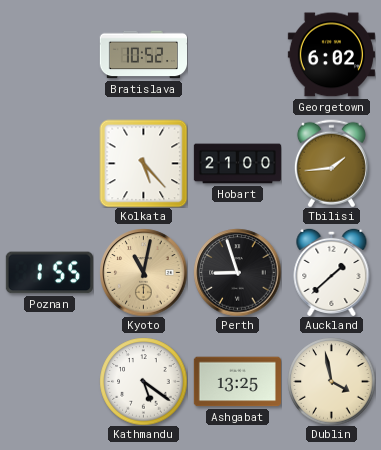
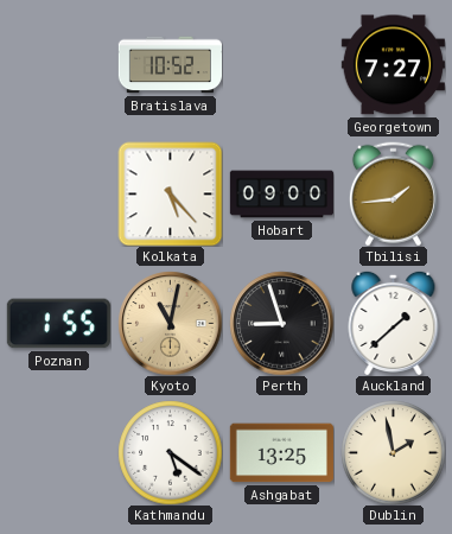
Georgetown: 6:02 -> 7:27
Hobart: 21:00 -> 09:00
Dublin: 3:58 -> 1:58
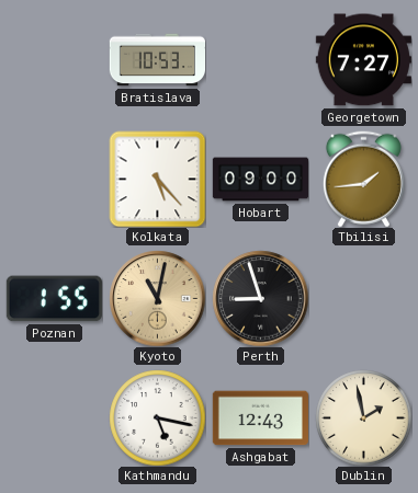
Bratislava: 10:52 -> 10:53
Auckland: 1:38 -> none
Kathmandu: 5:21 -> 5:17
Ashgabat: 13:25 -> 12:43
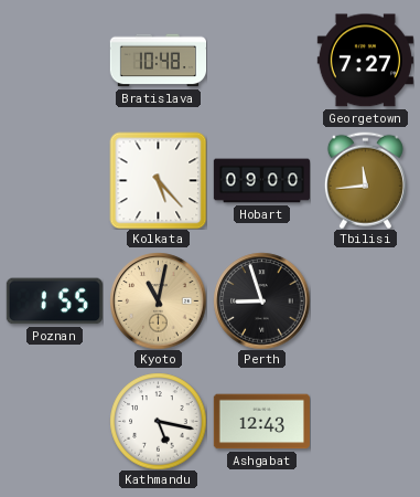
Bratislava: 10:53 -> 10:48
Tbilisi: 1:44 -> 11:44
Dublin: 1:58 -> none
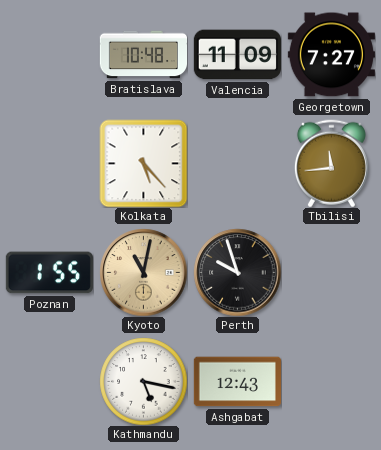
Valencia: none -> 11:09
Hobart: 09:00 -> none
Perth: 8:57 -> 9:57
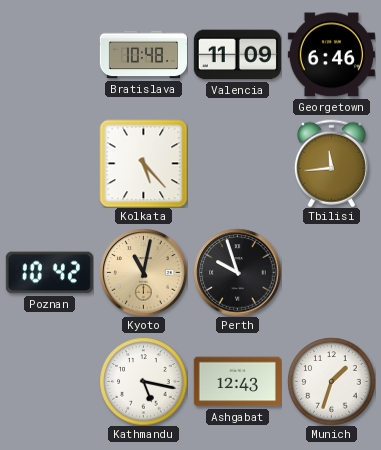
Georgetown: 7:27 -> 6:46
Poznan: 1:55 -> 10:42
Munich: none -> 1:33
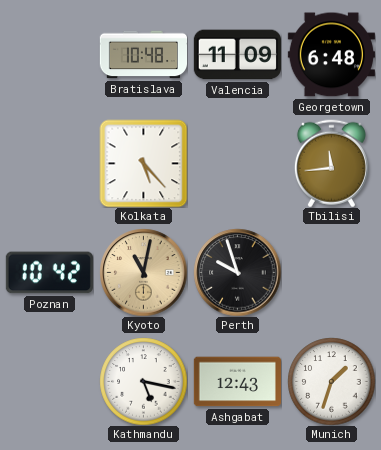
Georgetown: 6:46 -> 6:48
